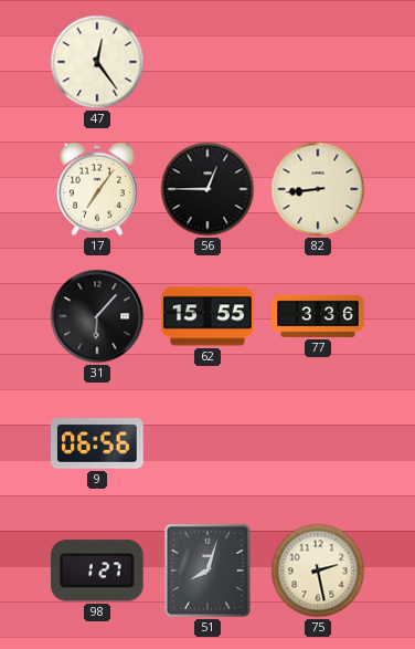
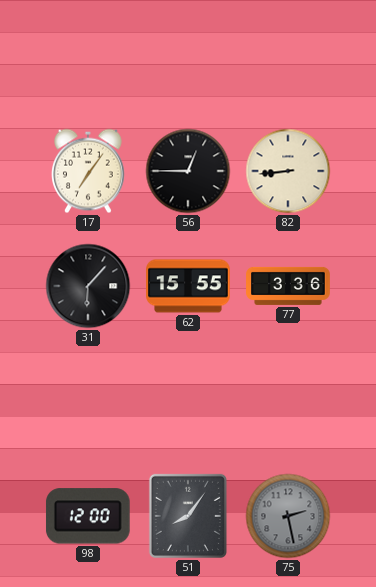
47: 12:24 -> none
9: 06:56 -> none
98: 1:27 -> 12:00
51: 8:03 -> 8:06
75 dial: cream -> grey
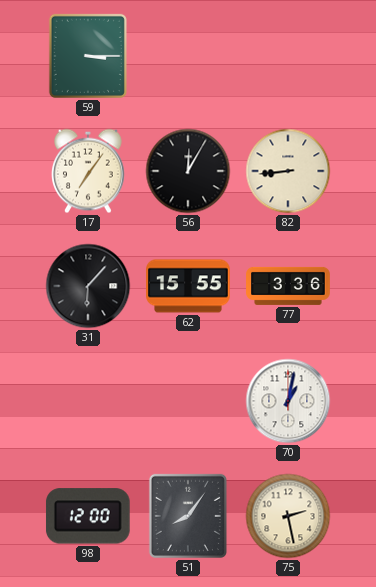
59: none -> 3:15
56: 12:45 -> 12:05
70: none -> 1:02
75 dial: grey -> cream
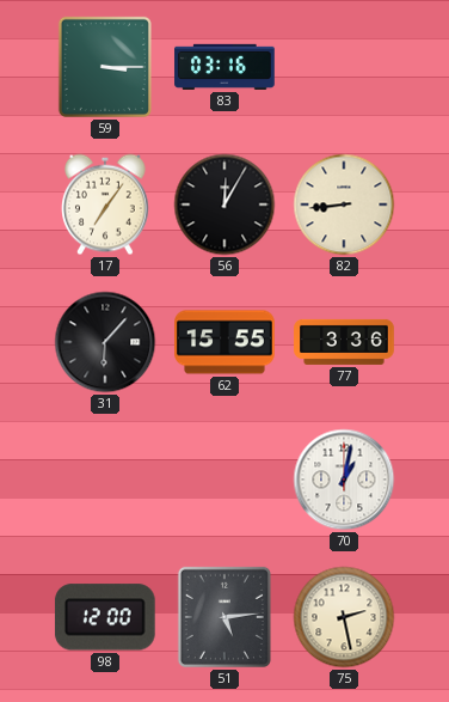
83: none -> 03:16
51: 8:06 -> 5:14
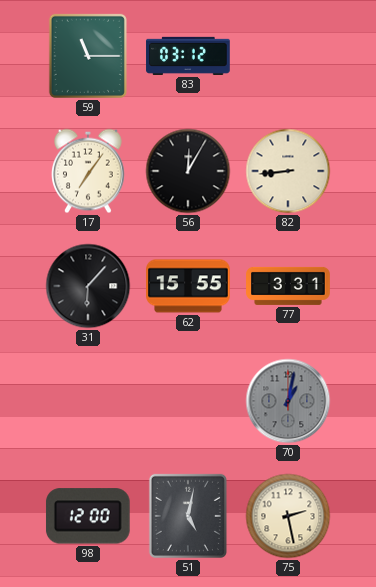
59: 3:15 -> 11:15
83: 03:16 -> 03:12
77: 3:36 -> 3:31
70 dial: white -> grey
51: 5:14 -> 5:02
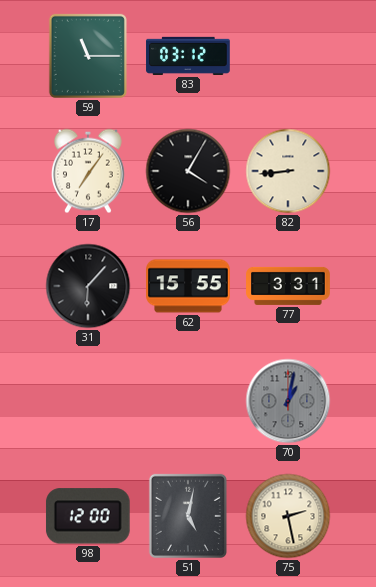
56: 12:05 -> 4:05
